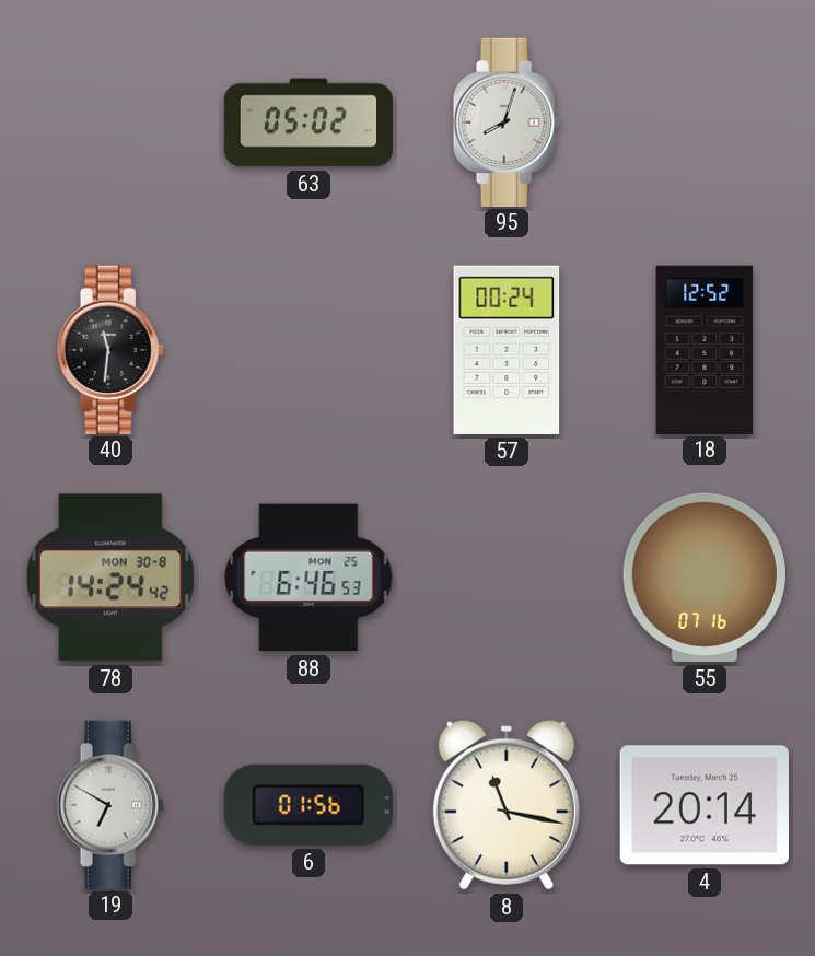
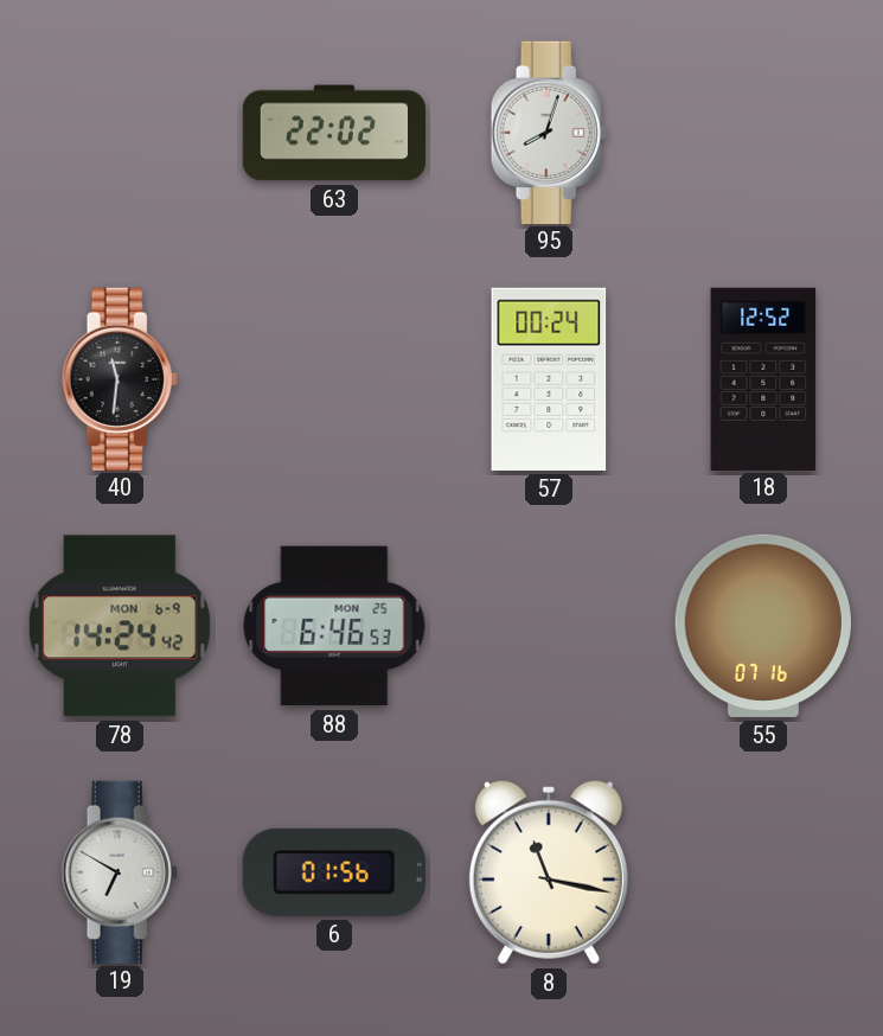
63: 05:02 -> 22:02
78 date: MON 30-8 -> MON 6-9
4: 20:14 -> none
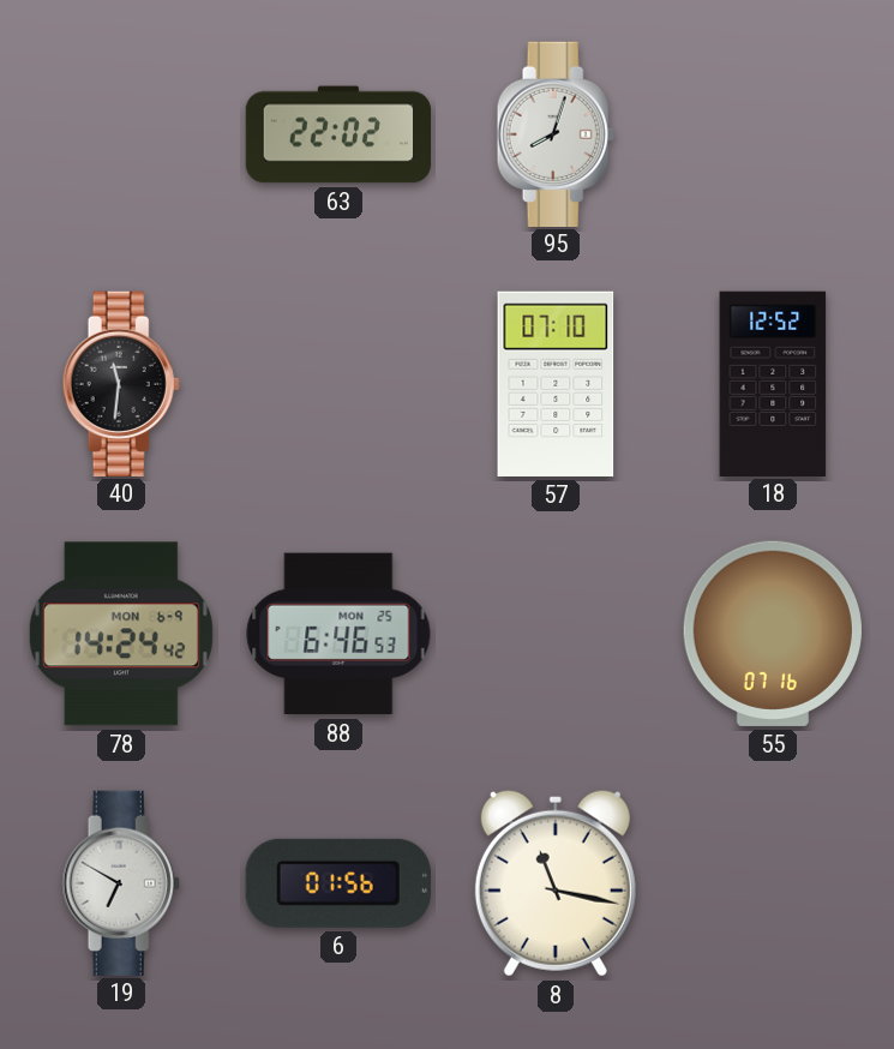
57: 00:24 -> 07:10
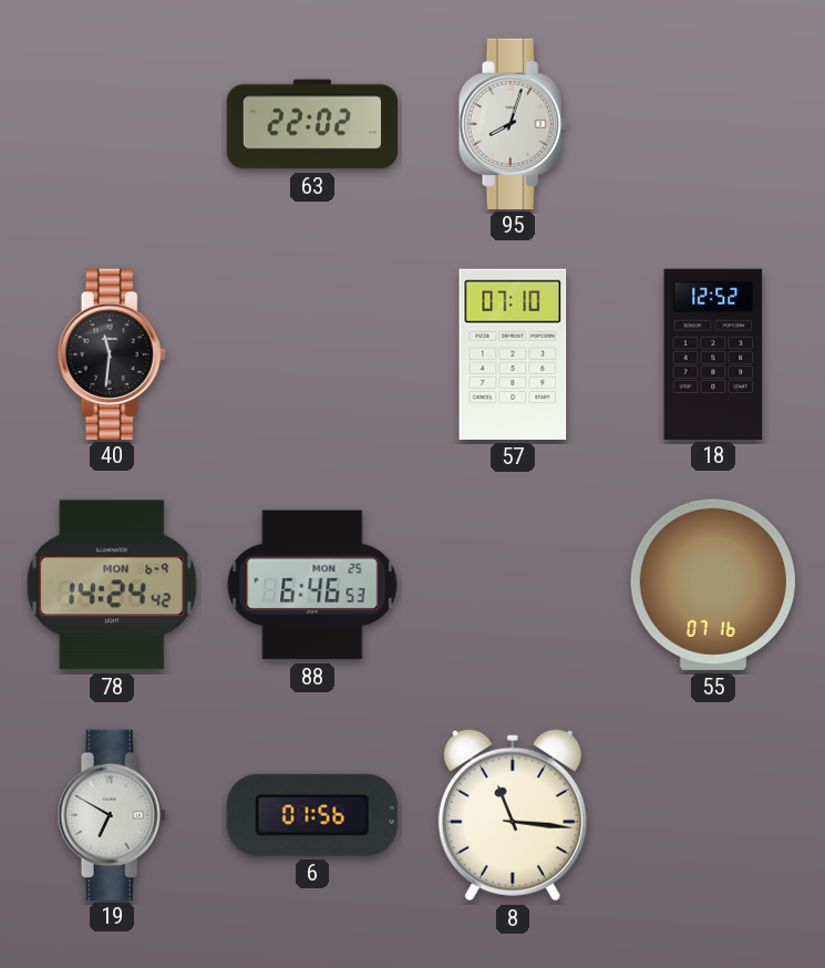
8: 11:17 -> 11:16
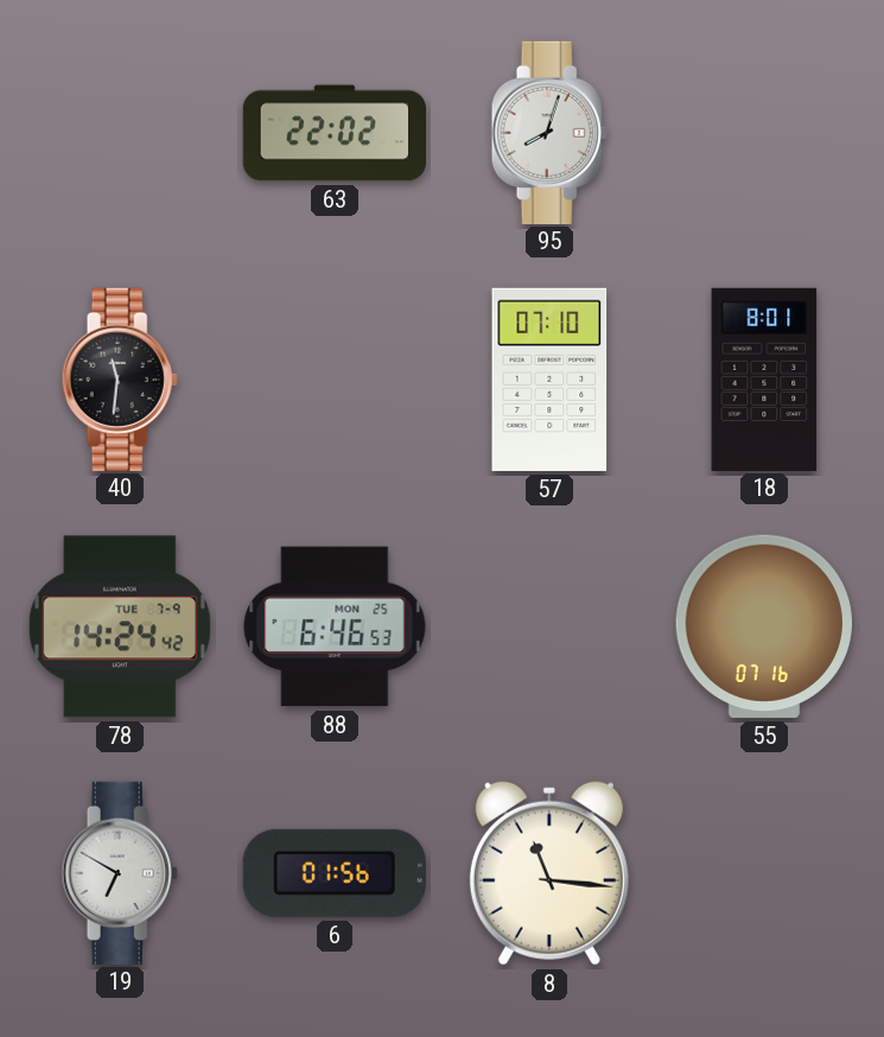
18: 12:52 -> 8:01
78 date: MON 6-9 -> TUE 7-9
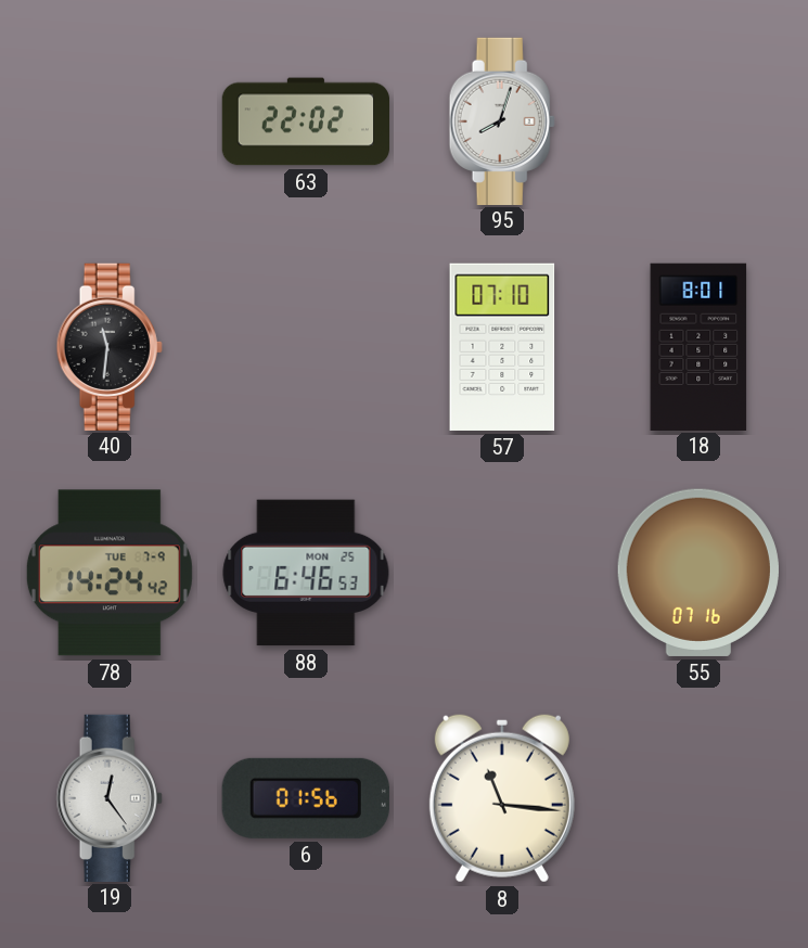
19: 6:50 -> 12:24
